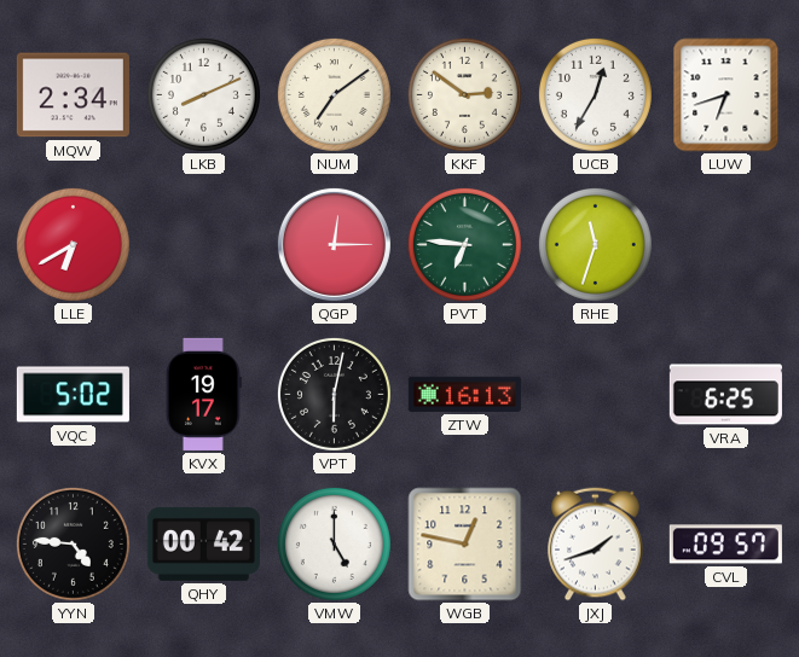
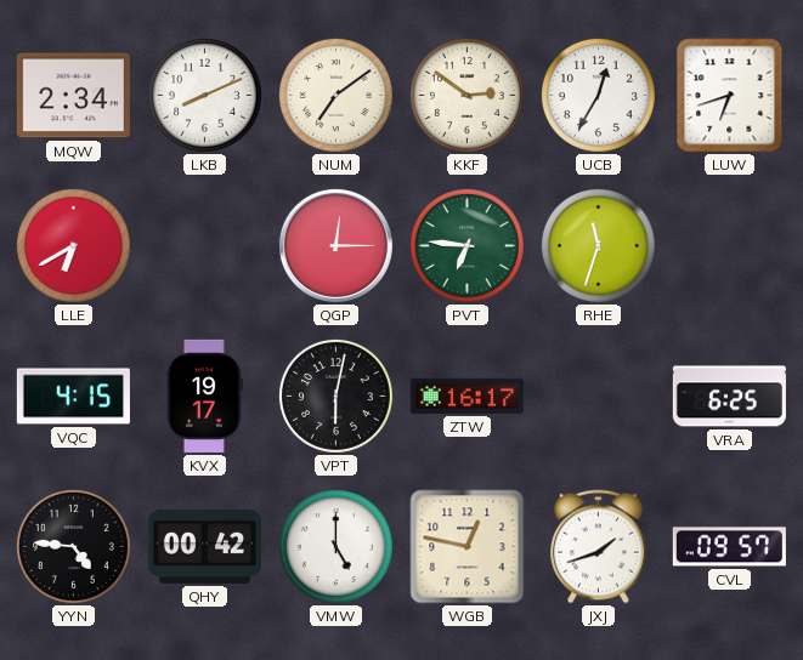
VQC: 5:02 -> 4:15
ZTW: 16:13 -> 16:17
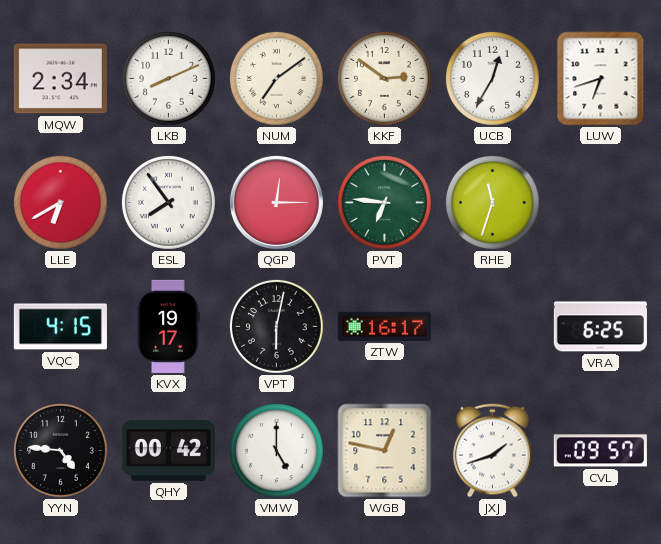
ESL: none -> 7:54
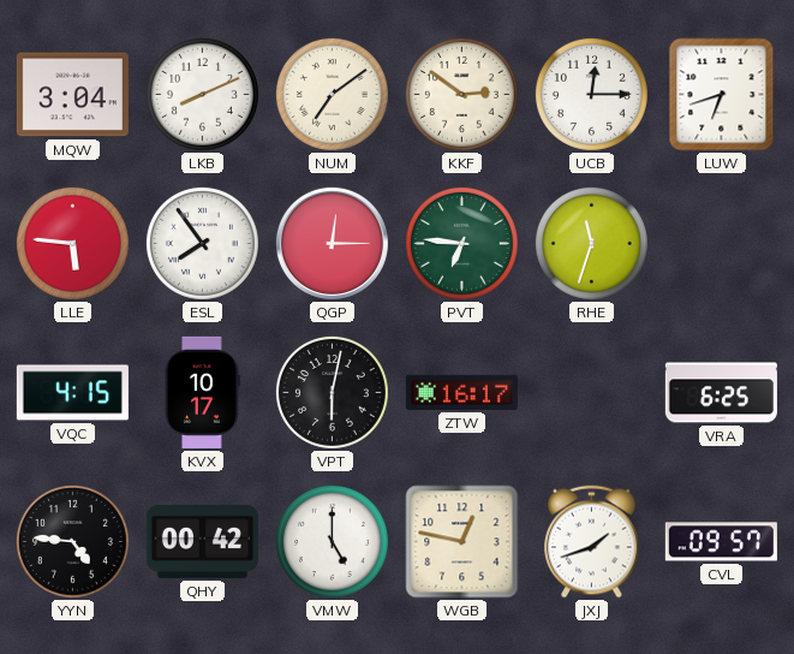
MQW: 2:34 -> 3:04
UCB: 12:35 -> 12:15
LLE: 6:40 -> 5:46
KVX: 19:17 -> 10:17
